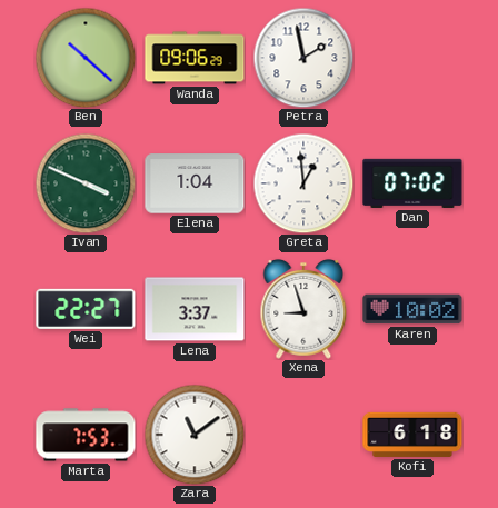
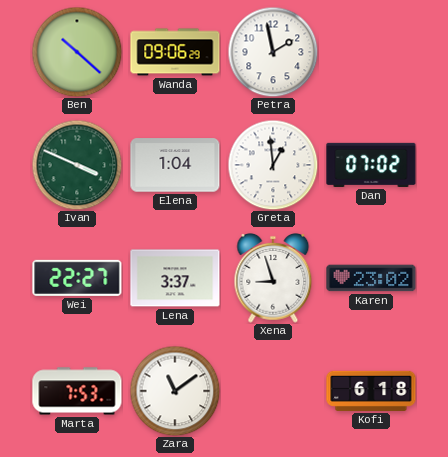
Karen: 10:02 -> 23:02
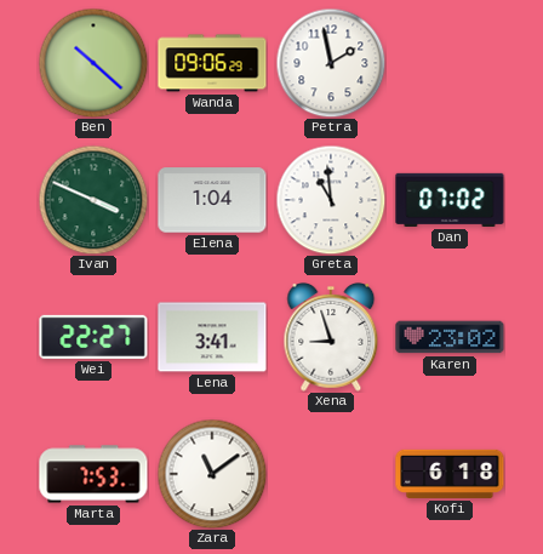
Greta: 12:59 -> 10:59
Lena: 3:37 -> 3:41
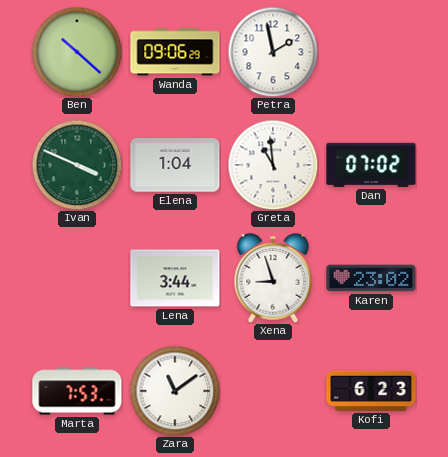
Wei: 22:27 -> none
Lena: 3:41 -> 3:44
Kofi: 6:18 -> 6:23
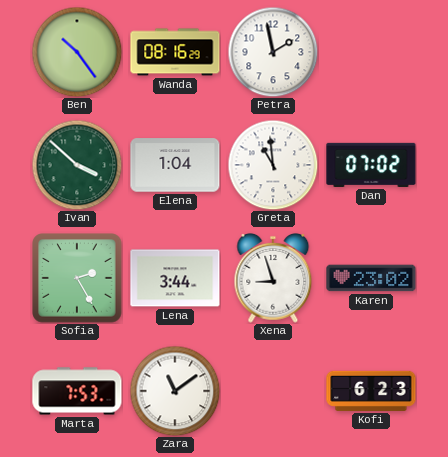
Ben: 10:22 -> 10:24
Wanda: 09:06 -> 08:16
Ivan: 3:49 -> 3:52
Sofia: none -> 2:25
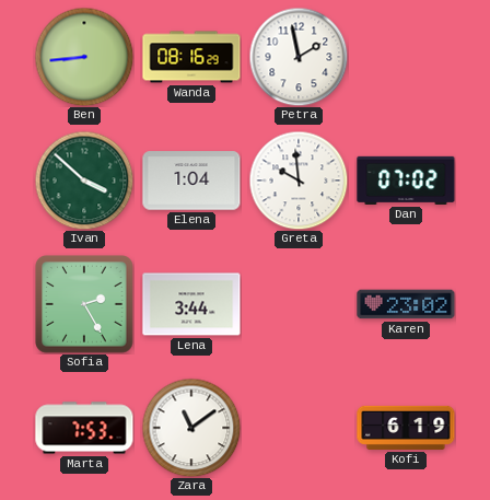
Ben: 10:24 -> 8:44
Greta: 10:59 -> 9:59
Xena: 8:57 -> none
Kofi: 6:23 -> 6:19
